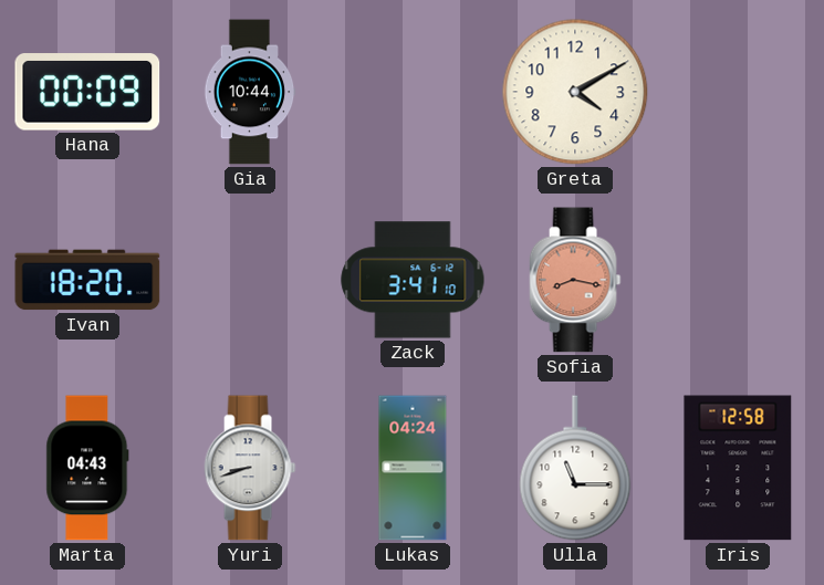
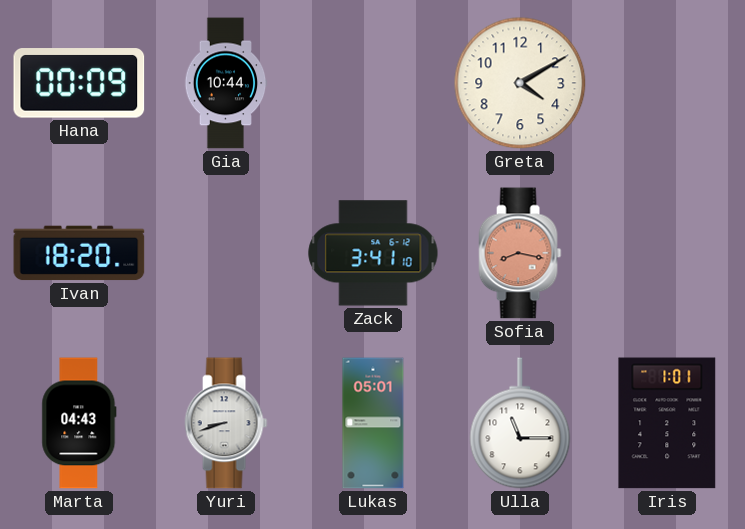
Lukas: 04:24 -> 05:01
Iris: 12:58 -> 1:01
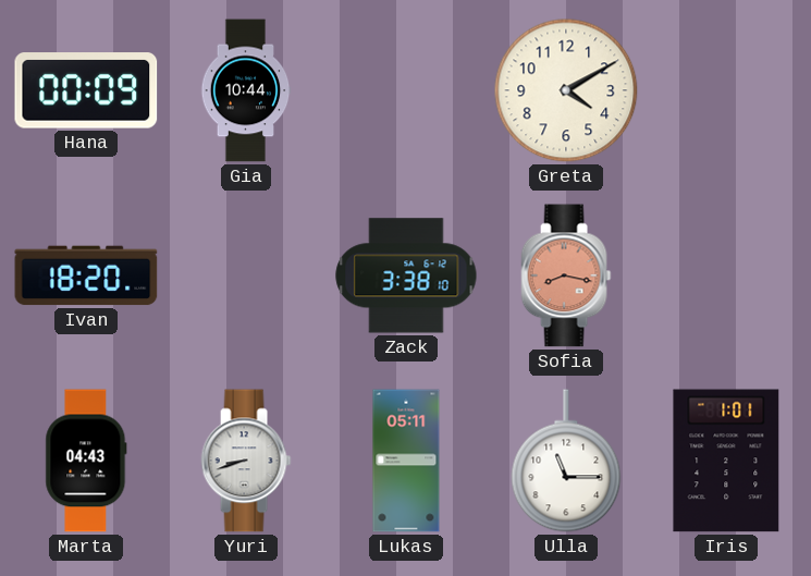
Zack: 3:41 -> 3:38
Lukas: 05:01 -> 05:11
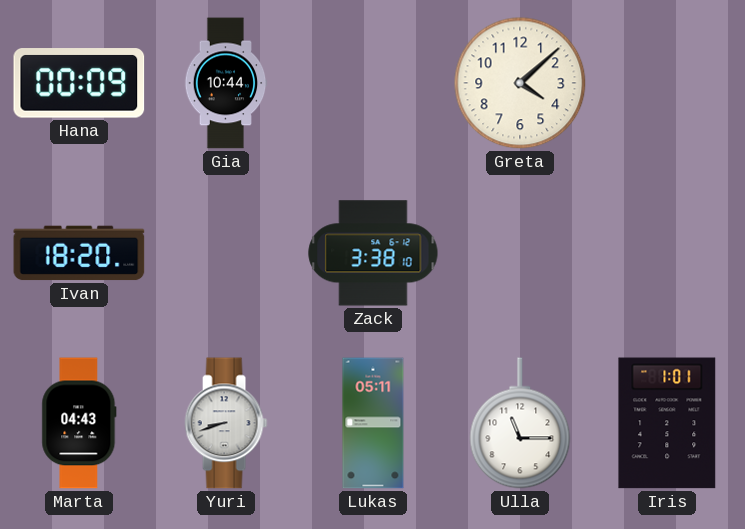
Greta: 4:10 -> 4:08
Sofia: 8:17 -> none
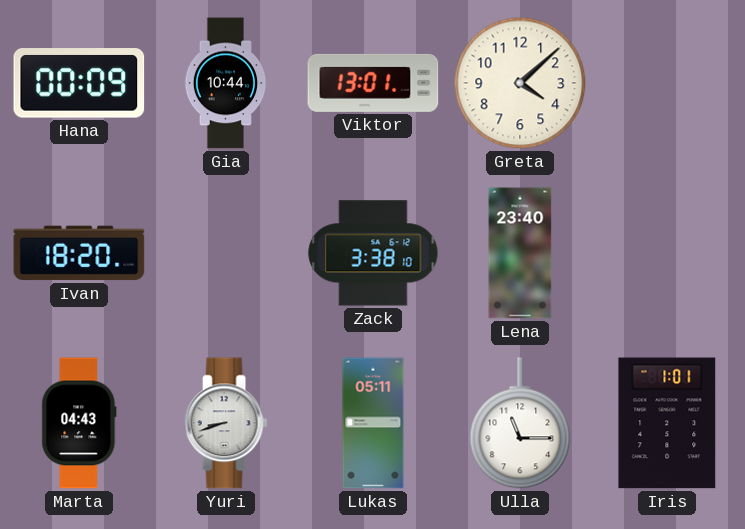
Viktor: none -> 13:01
Lena: none -> 23:40
